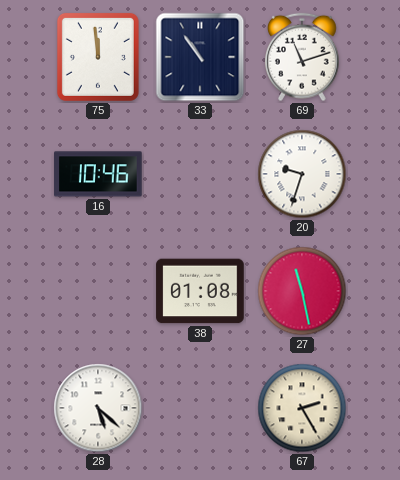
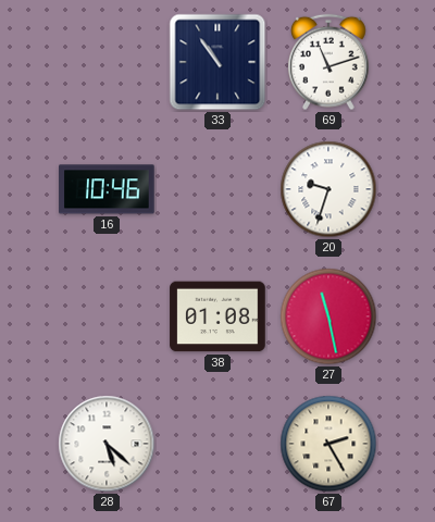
75: 11:59 -> none
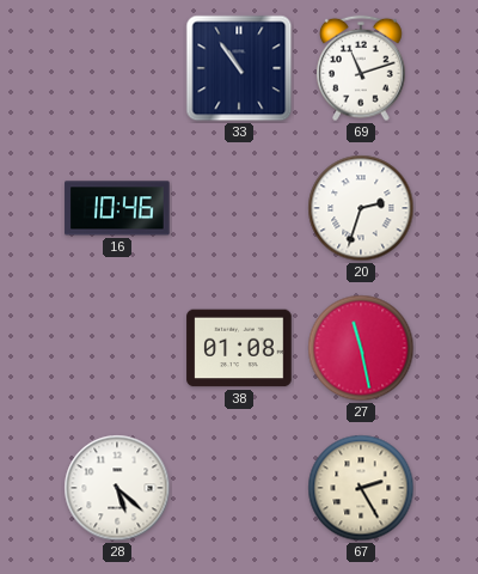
20: 9:33 -> 2:33
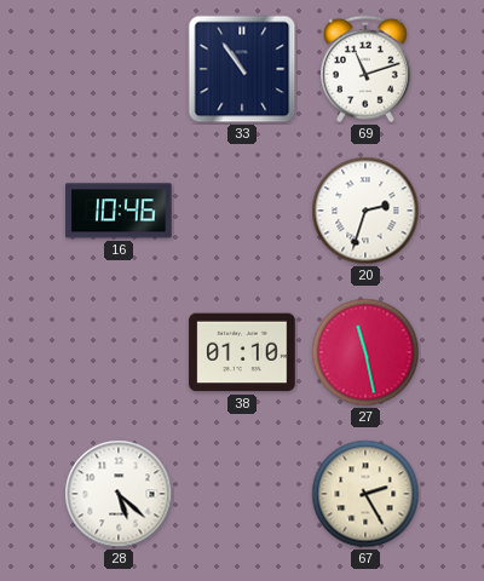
38: 01:08 -> 01:10
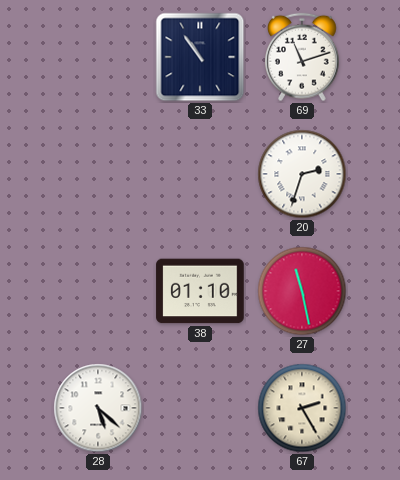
16: 10:46 -> none
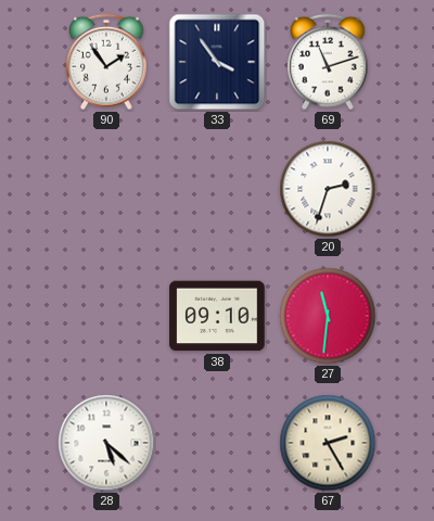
90: none -> 1:54
33: 10:54 -> 3:54
38: 01:10 -> 09:10
27: 11:28 -> 11:31
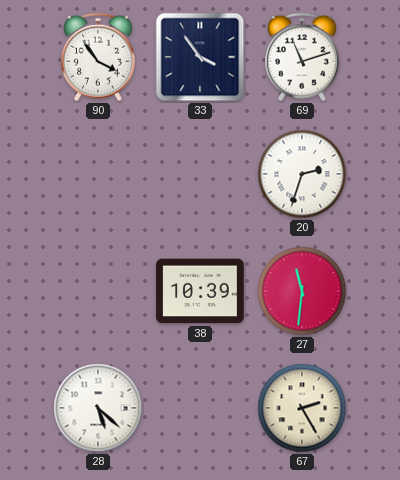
90: 1:54 -> 3:54
38: 09:10 -> 10:39
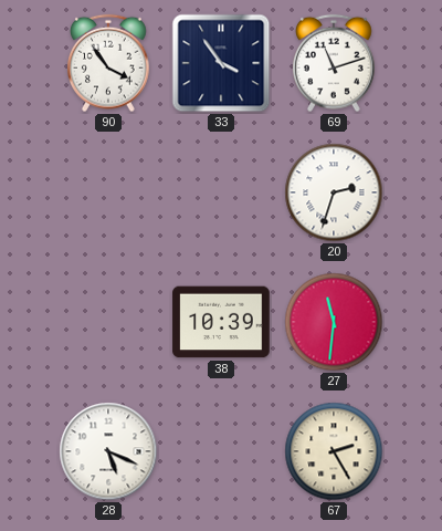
28: 5:22 -> 5:19
